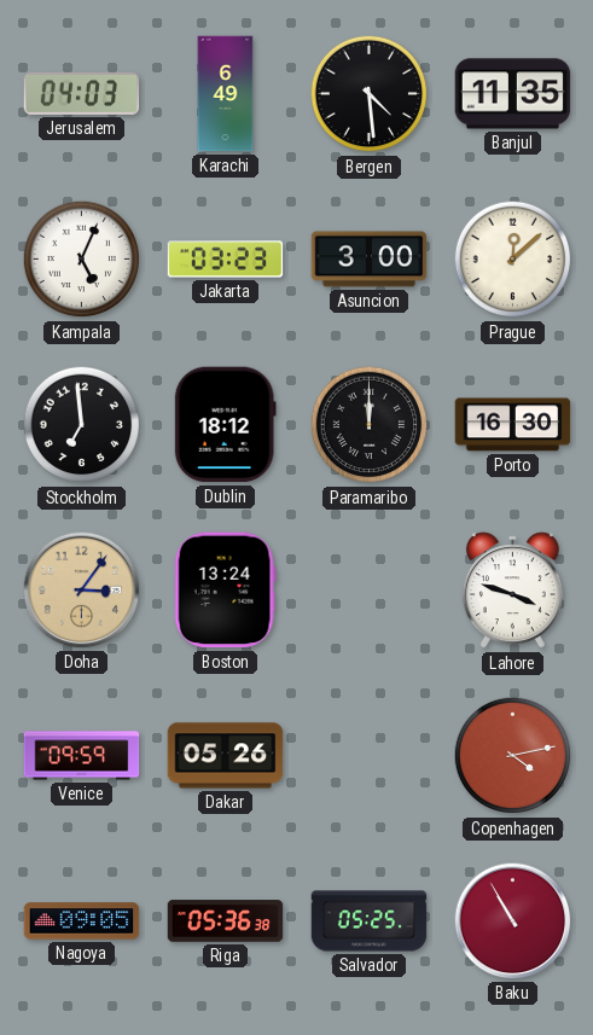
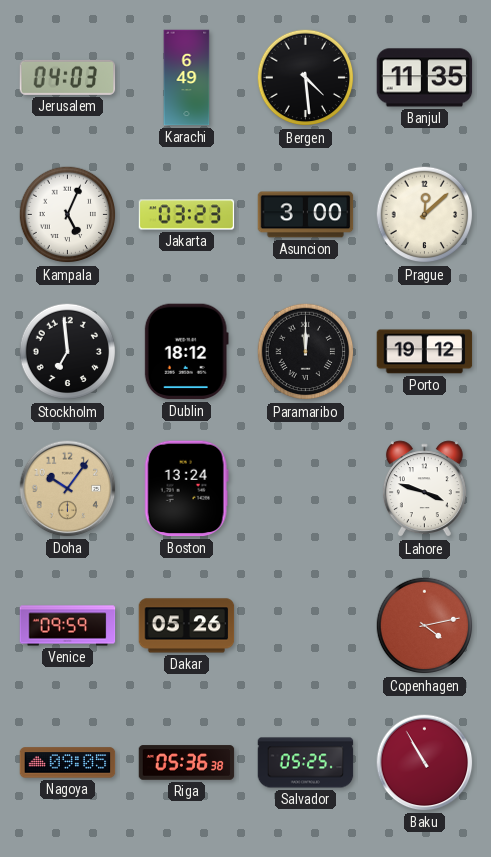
Porto: 16:30 -> 19:12
Doha: 3:06 -> 10:06
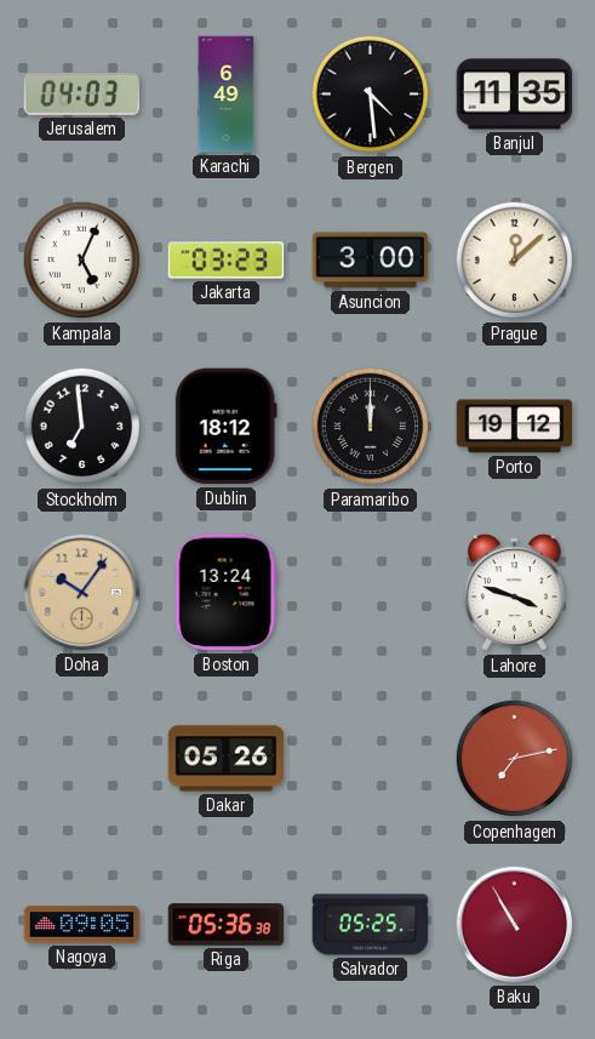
Venice: 09:59 -> none
Copenhagen: 4:13 -> 7:13
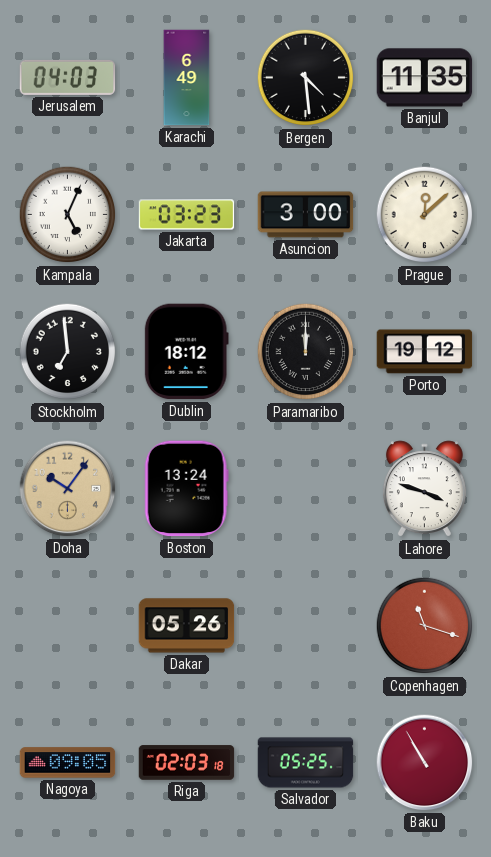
Copenhagen: 7:13 -> 11:18
Riga: 05:36 -> 02:03
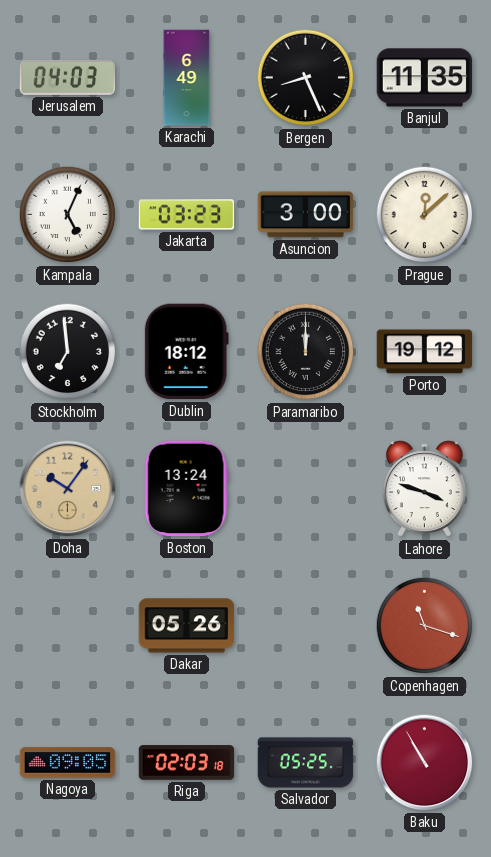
Bergen: 4:29 -> 8:26
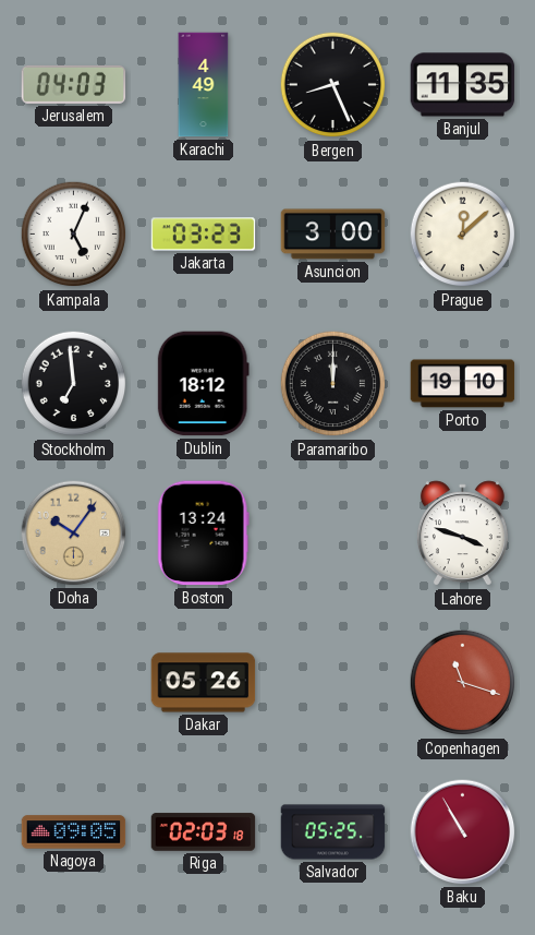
Karachi: 6:49 -> 4:49
Porto: 19:12 -> 19:10
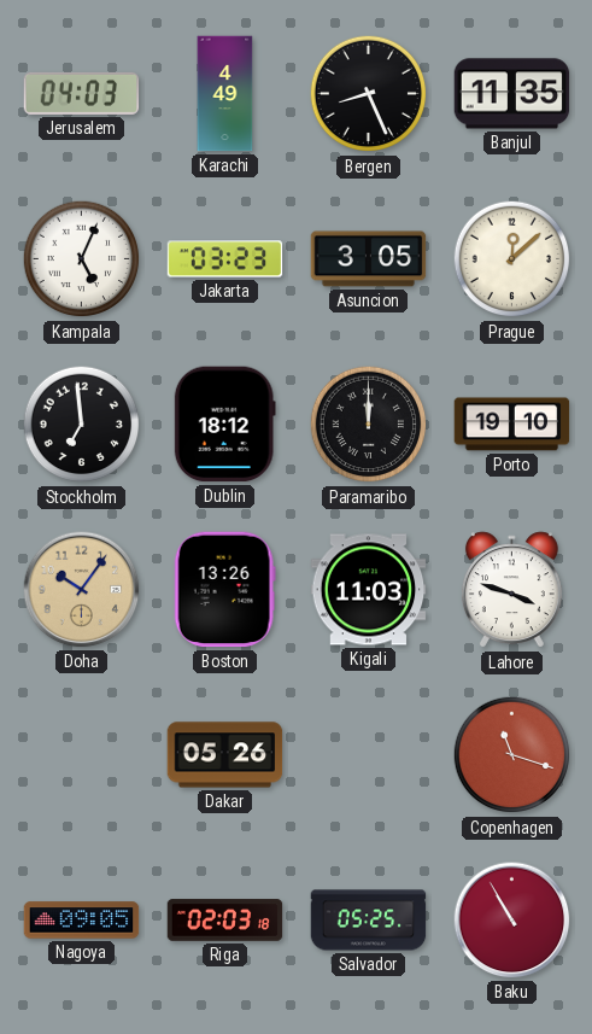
Asuncion: 3:00 -> 3:05
Boston: 13:24 -> 13:26
Kigali: none -> 11:03
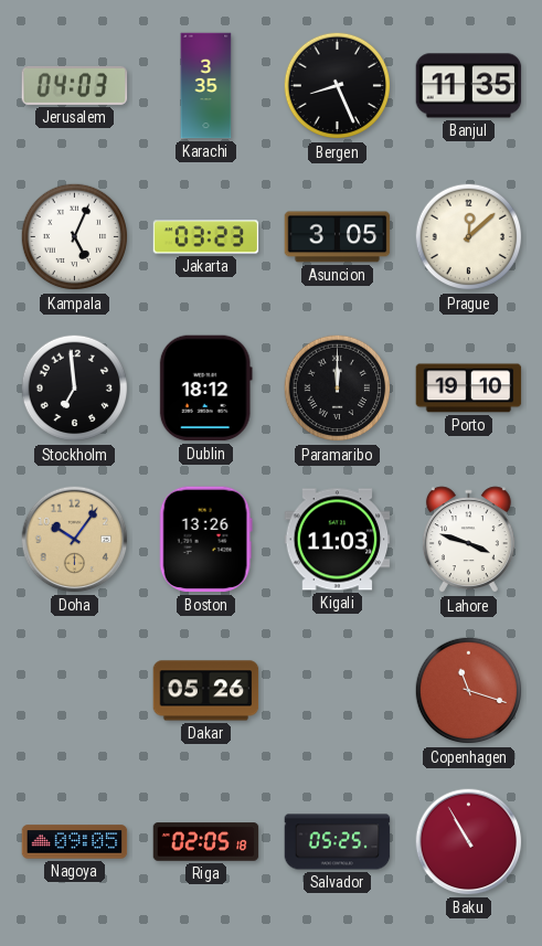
Karachi: 4:49 -> 3:35
Riga: 02:03 -> 02:05
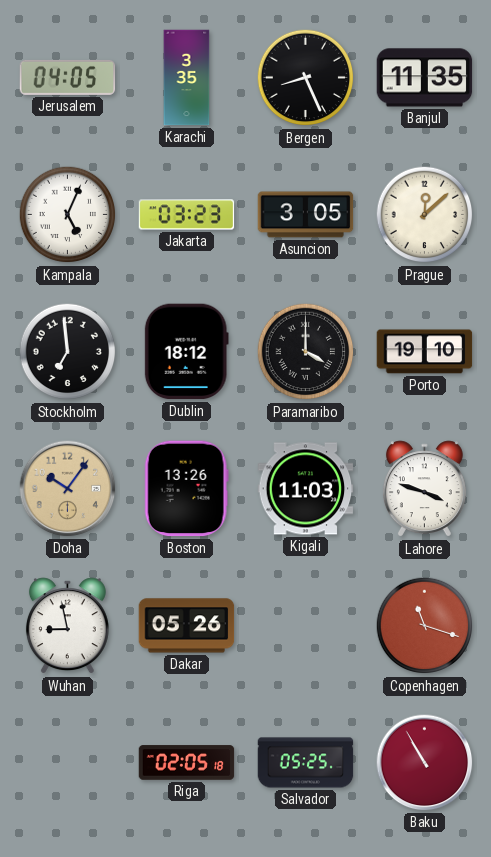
Jerusalem: 04:03 -> 04:05
Paramaribo: 12:00 -> 4:00
Wuhan: none -> 8:58
Nagoya: 09:05 -> none
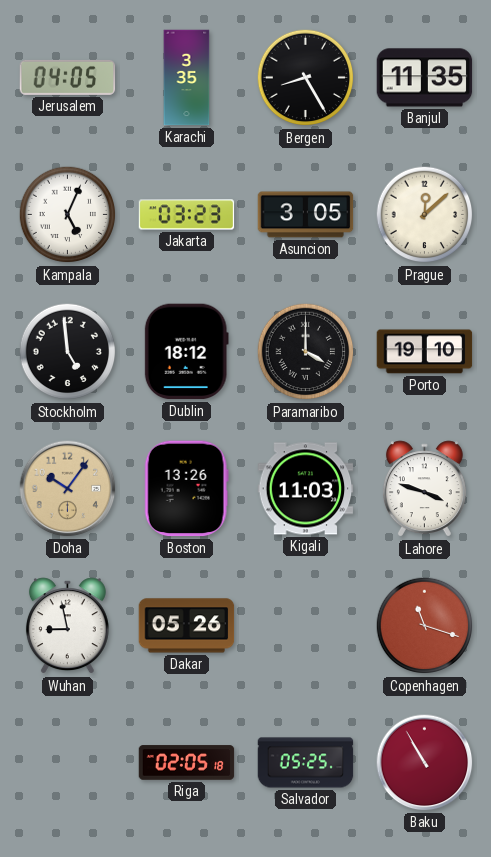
Bergen: 8:26 -> 8:25
Stockholm: 6:59 -> 4:59
